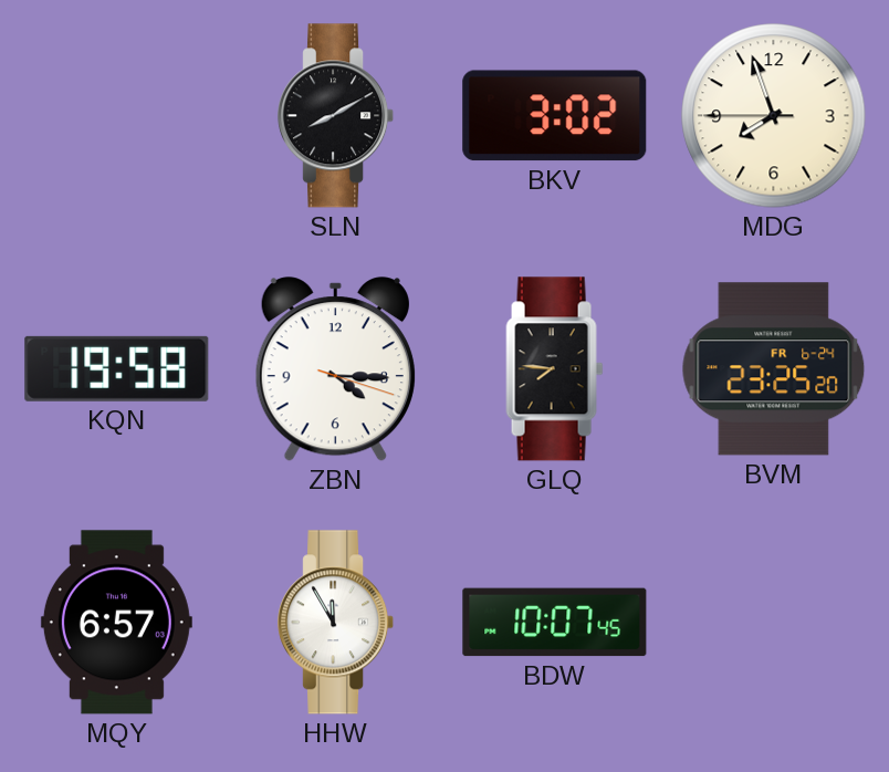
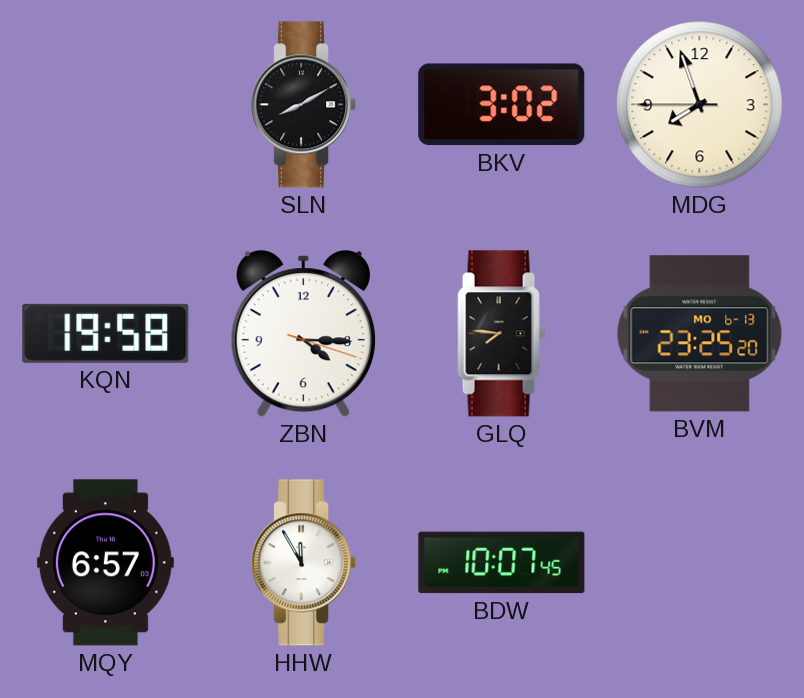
BVM date: FR 6-24 -> MO 6-13
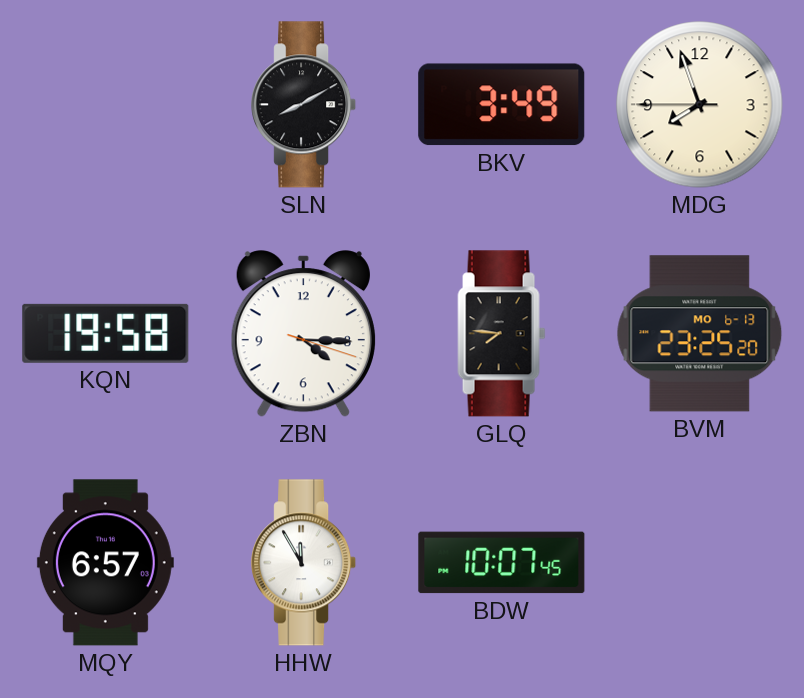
BKV: 3:02 -> 3:49
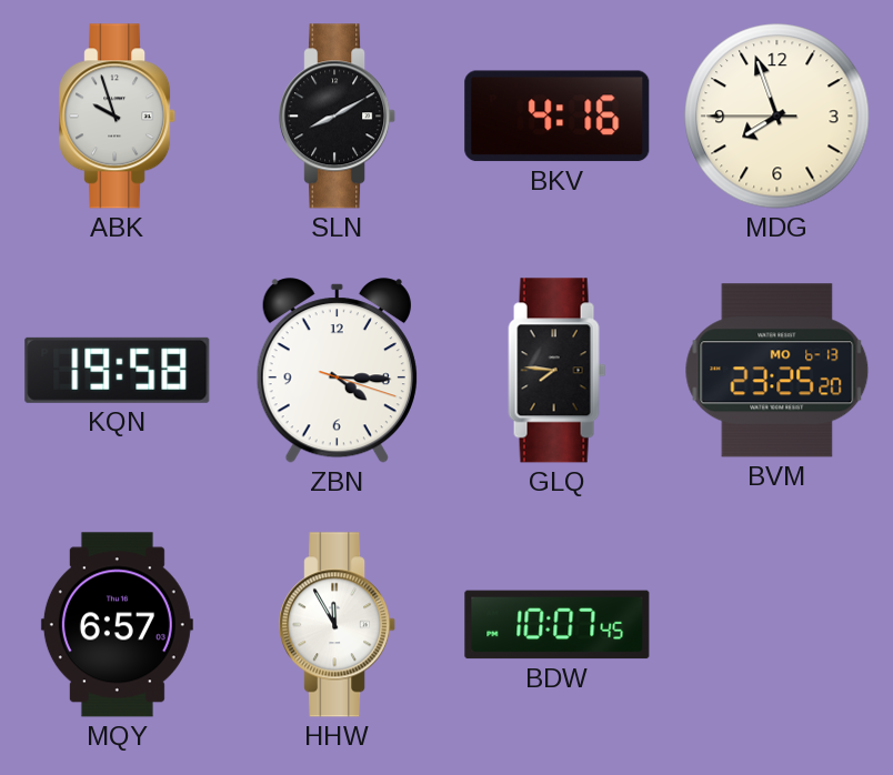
ABK: none -> 9:57
BKV: 3:49 -> 4:16
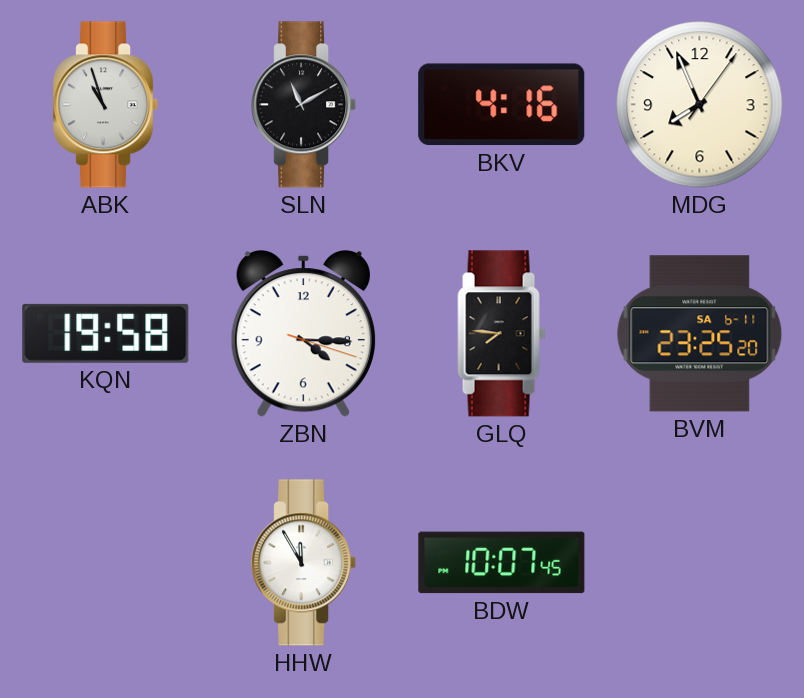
ABK: 9:57 -> 10:57
SLN: 8:10 -> 11:10
MDG: 7:56:45 -> 7:56:06
BVM date: MO 6-13 -> SA 6-11
MQY: 6:57 -> none
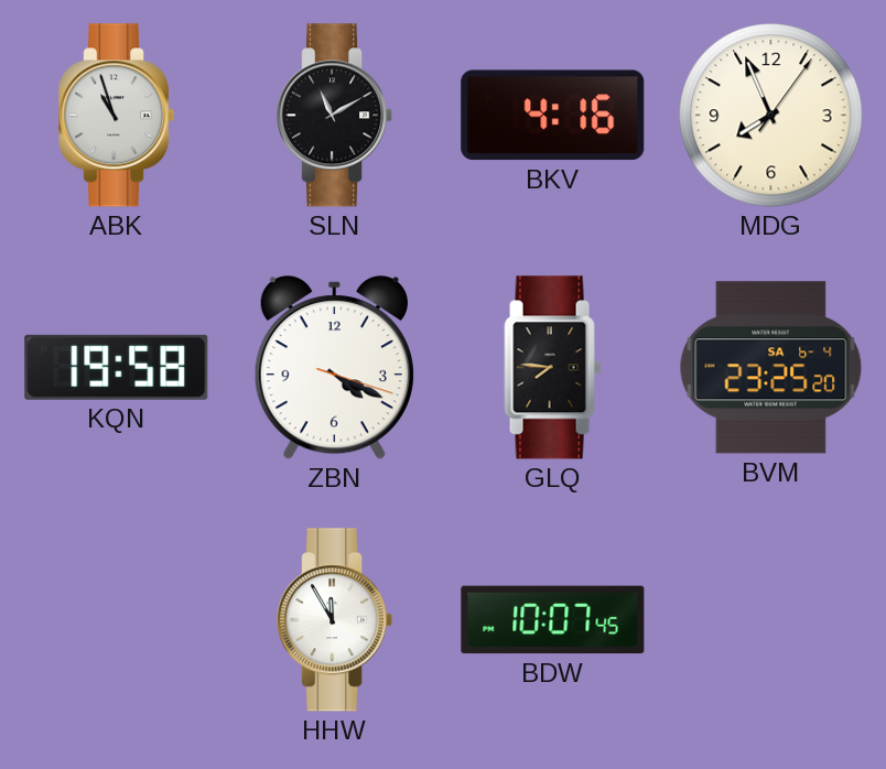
ZBN: 4:15 -> 4:19
BVM date: SA 6-11 -> SA 6-4
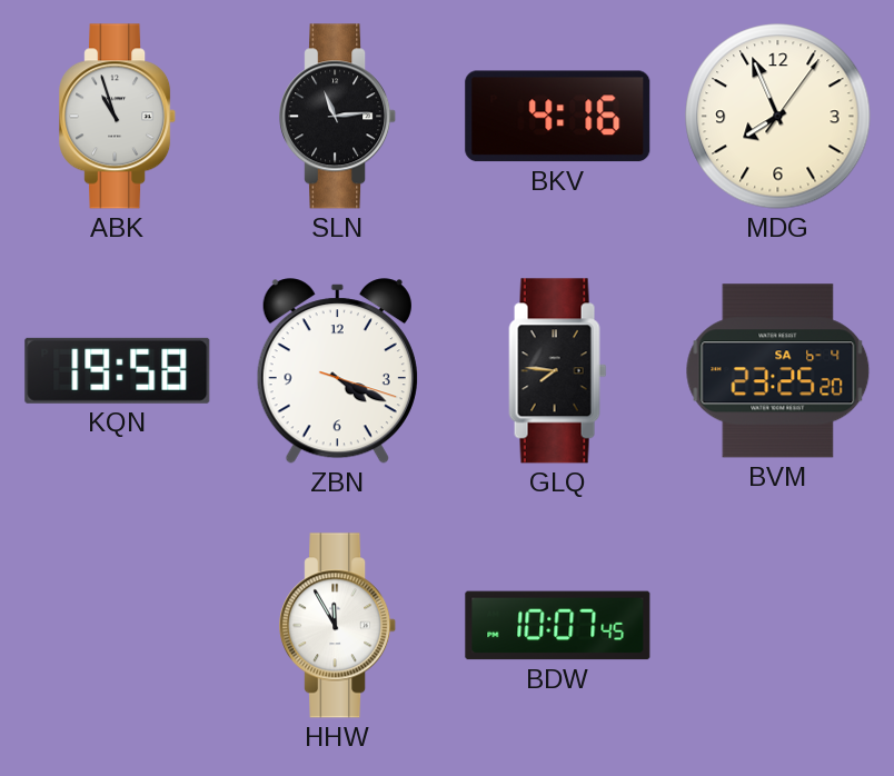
SLN: 11:10 -> 11:14
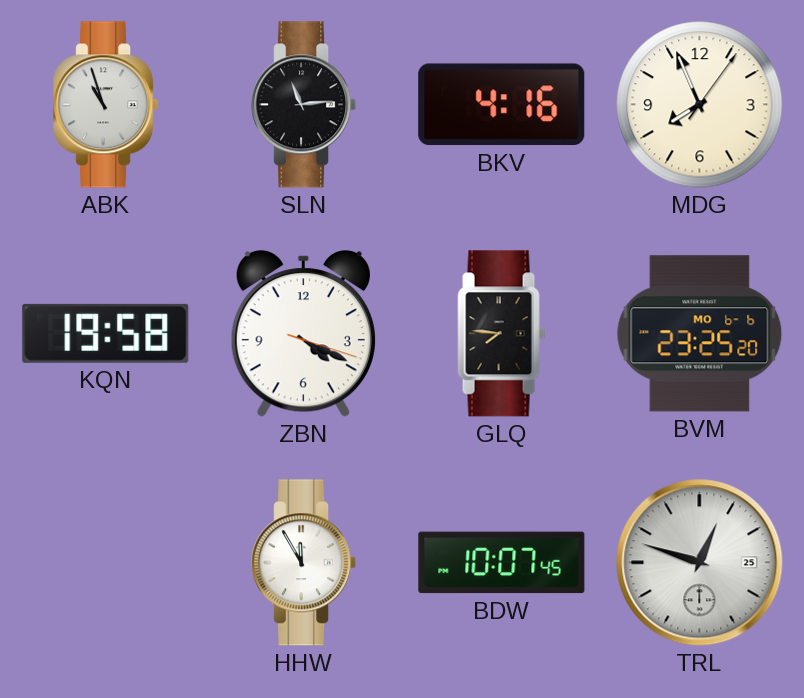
BVM date: SA 6-4 -> MO 6-6
TRL: none -> 12:48
